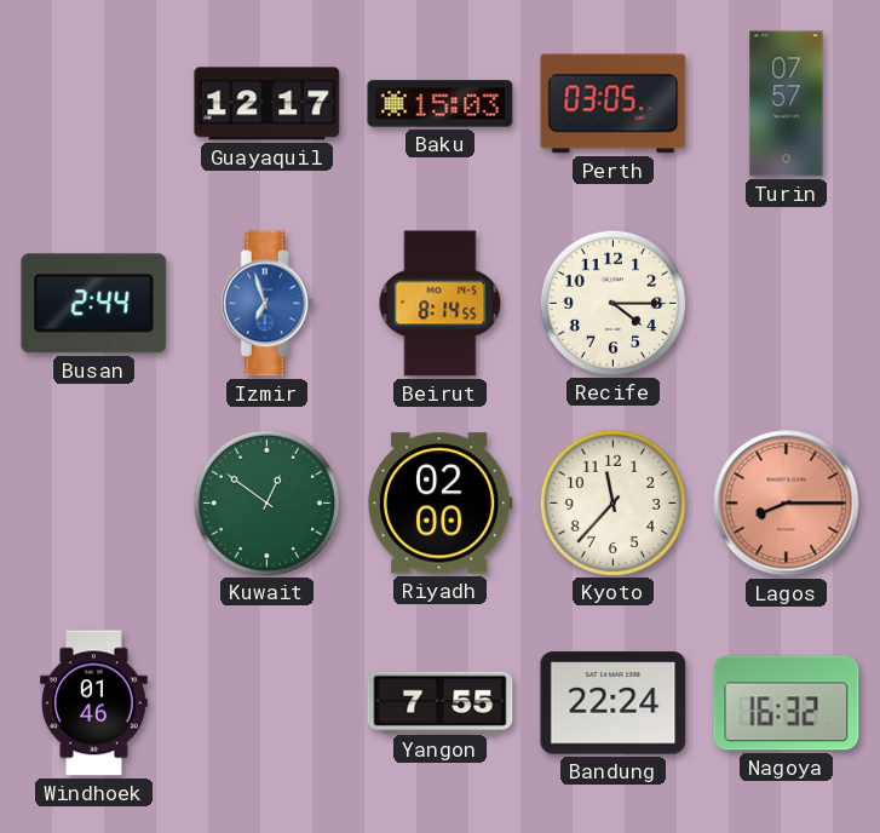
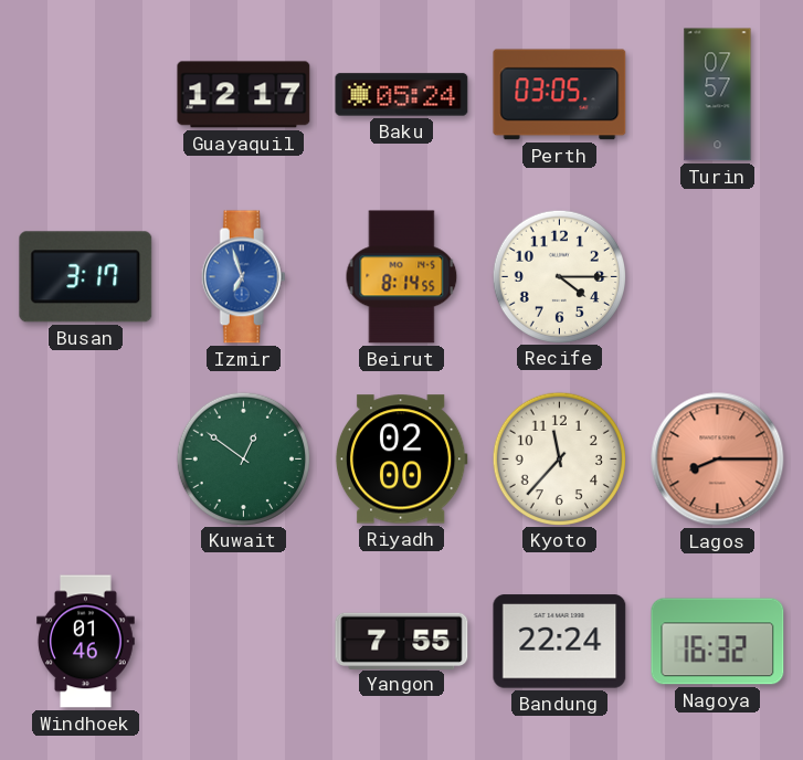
Baku: 15:03 -> 05:24
Busan: 2:44 -> 3:17
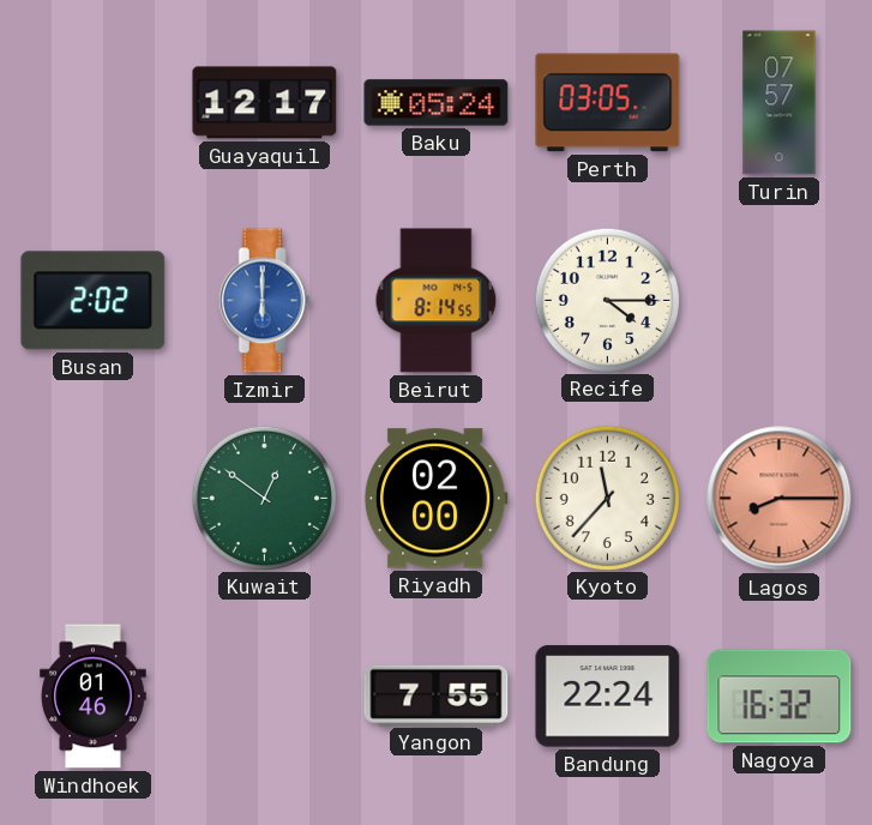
Busan: 3:17 -> 2:02
Izmir: 6:57 -> 6:00
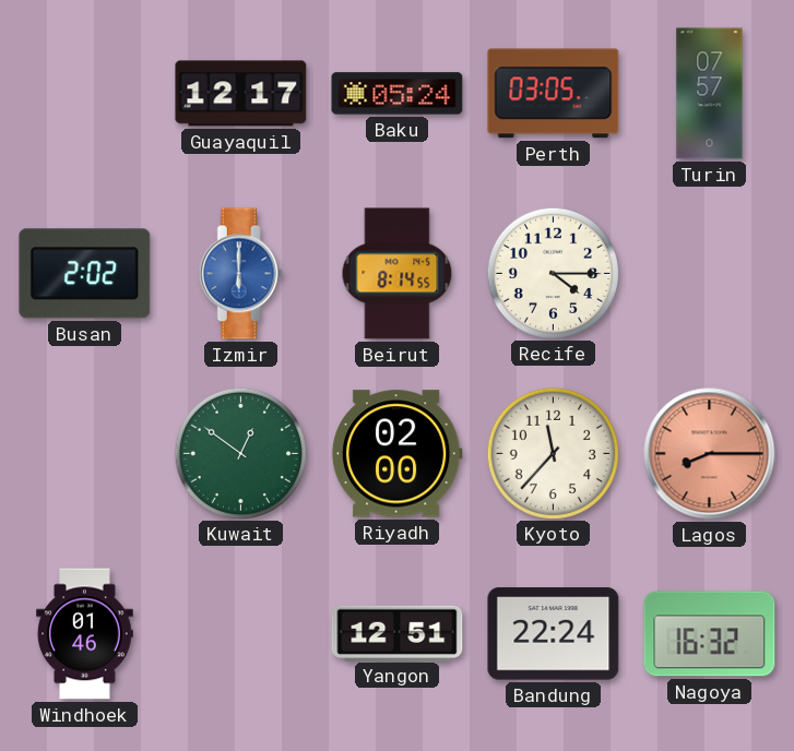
Yangon: 7:55 -> 12:51
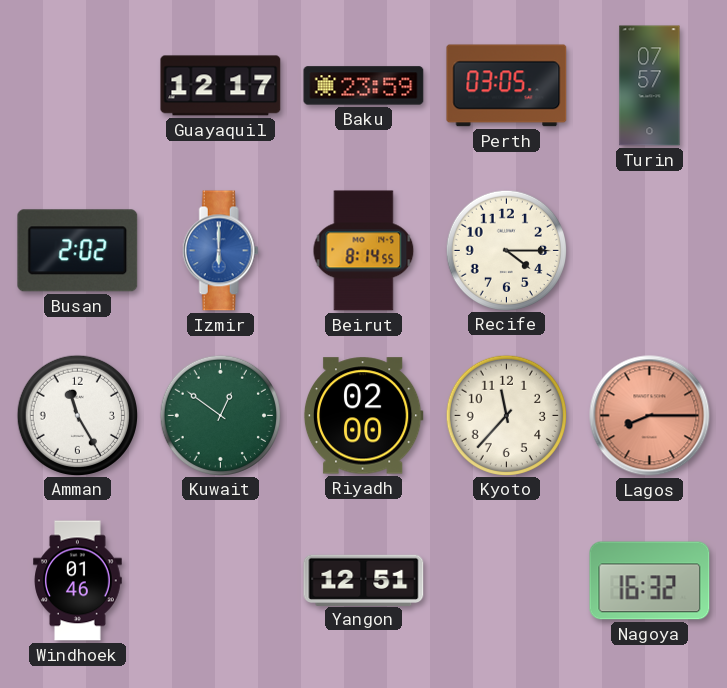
Baku: 05:24 -> 23:59
Amman: none -> 11:25
Bandung: 22:24 -> none
